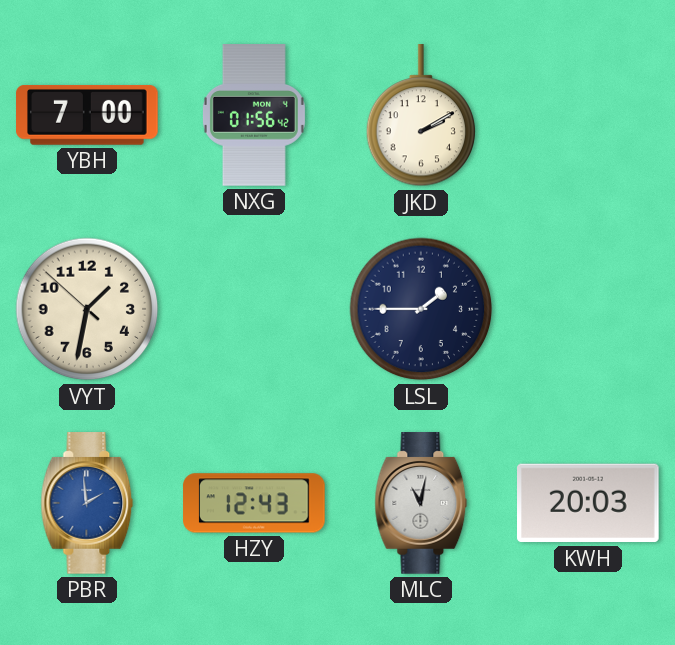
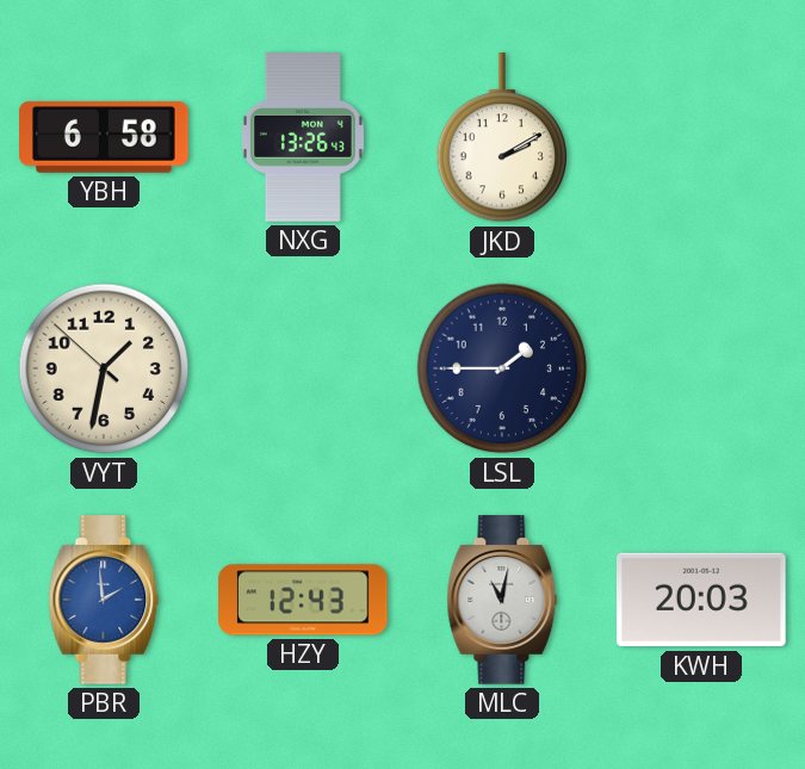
YBH: 7:00 -> 6:58
NXG: 01:56 -> 13:26
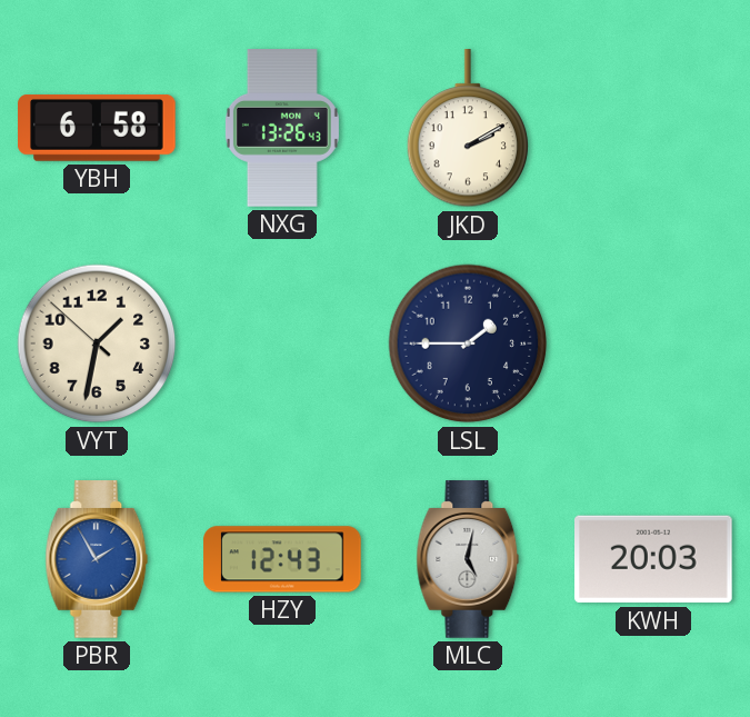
PBR: 1:59 -> 1:55
MLC: 11:02 -> 5:02
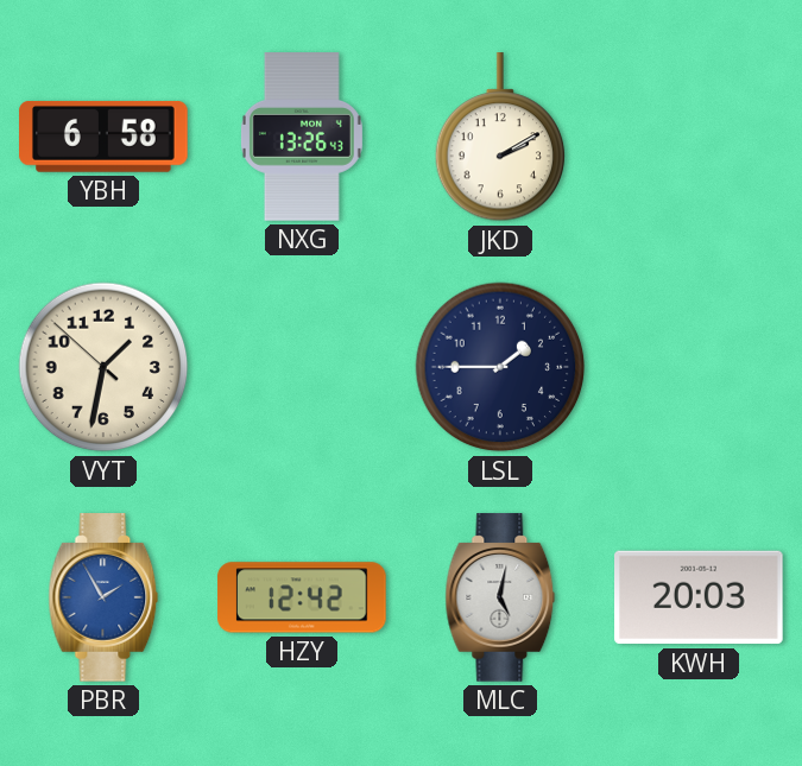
HZY: 12:43 -> 12:42
